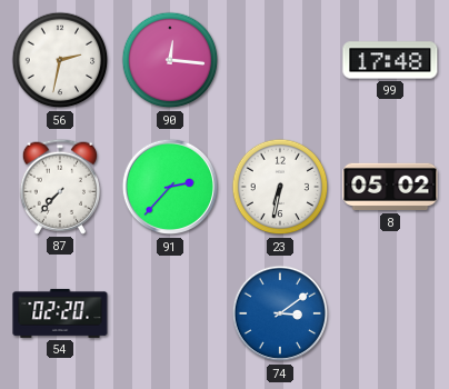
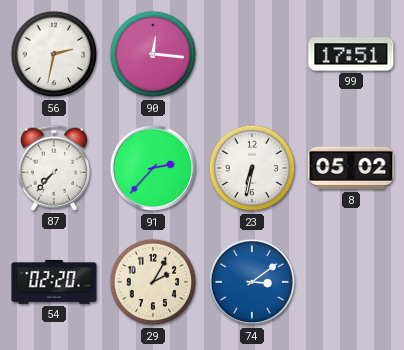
99: 17:48 -> 17:51
29: none -> 2:05
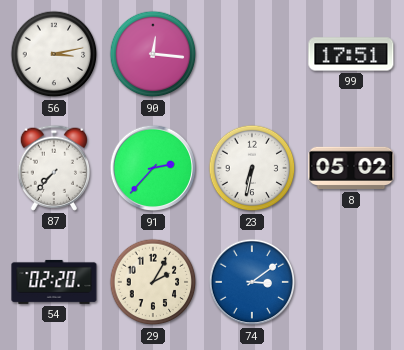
56: 2:32 -> 3:13
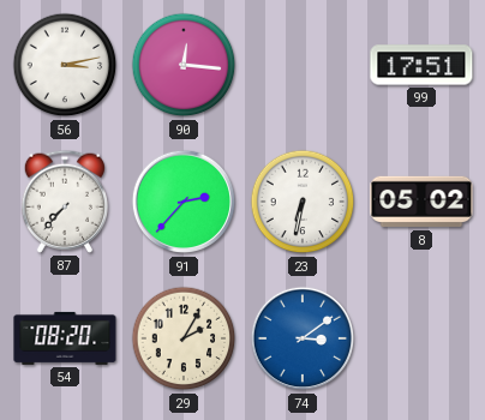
54: 02:20 -> 08:20
